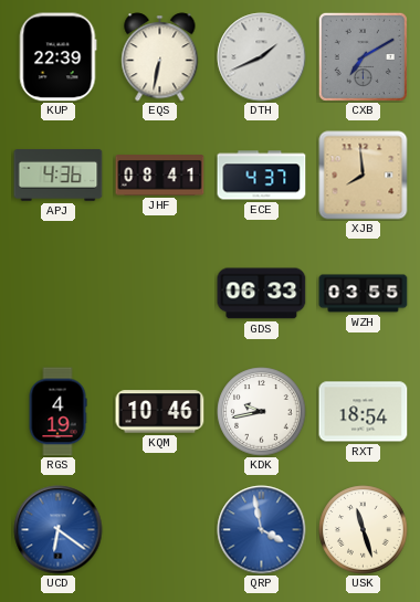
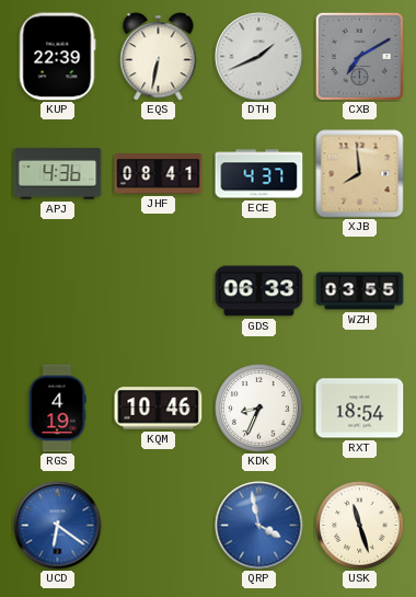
KDK: 9:43 -> 8:34
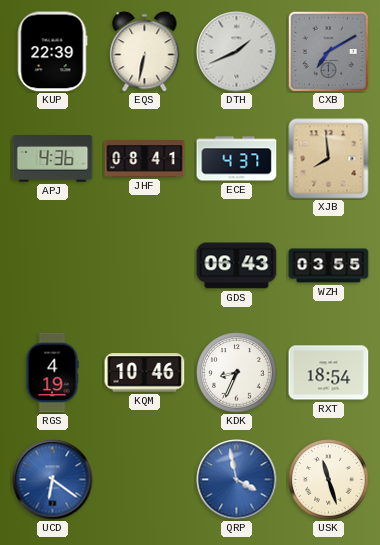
GDS: 06:33 -> 06:43
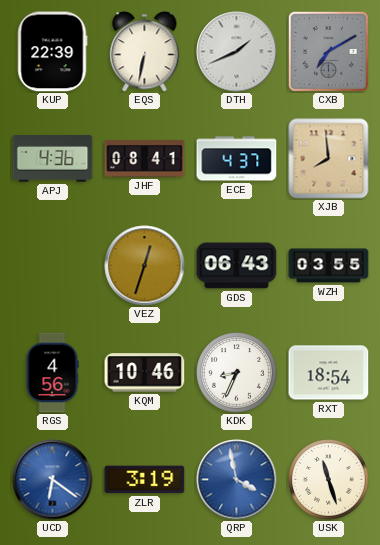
VEZ: none -> 12:33
RGS: 4:19 -> 4:56
ZLR: none -> 3:19
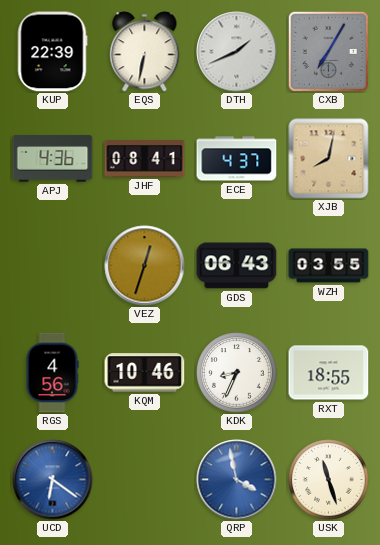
CXB: 7:10 -> 7:05
XJB: 7:59 -> 8:02
RXT: 18:54 -> 18:55
ZLR: 3:19 -> none
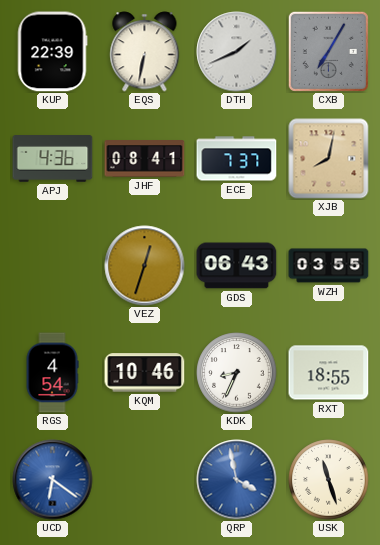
ECE: 4:37 -> 7:37
RGS: 4:56 -> 4:54
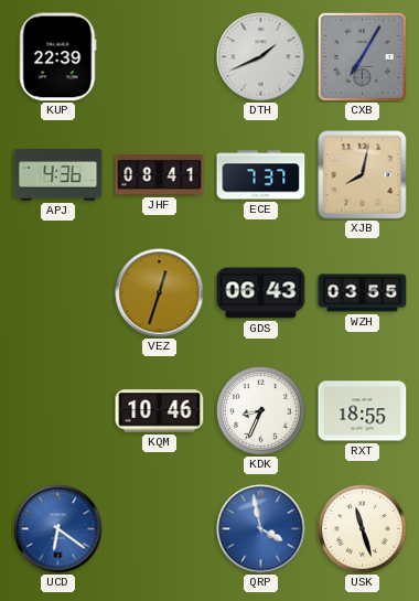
EQS: 6:32 -> none
RGS: 4:54 -> none
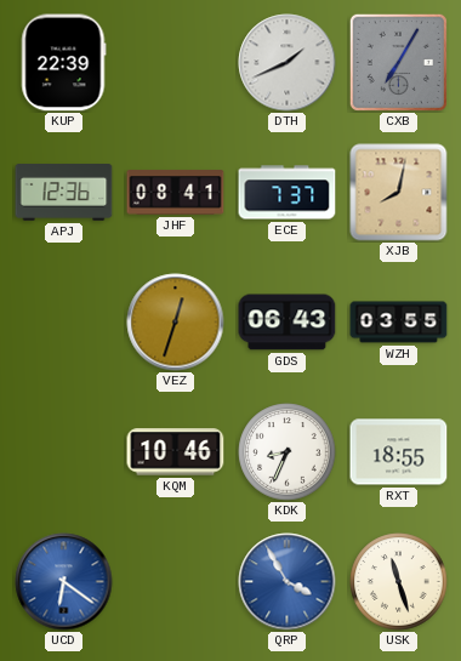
APJ: 4:36 -> 12:36
QRP: 3:58 -> 3:55
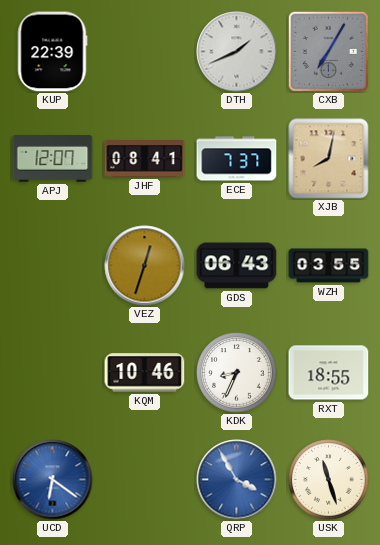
APJ: 12:36 -> 12:07
